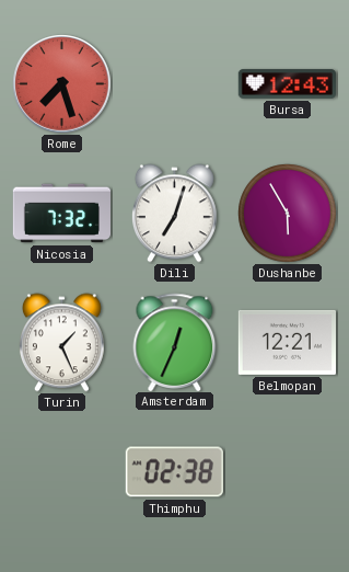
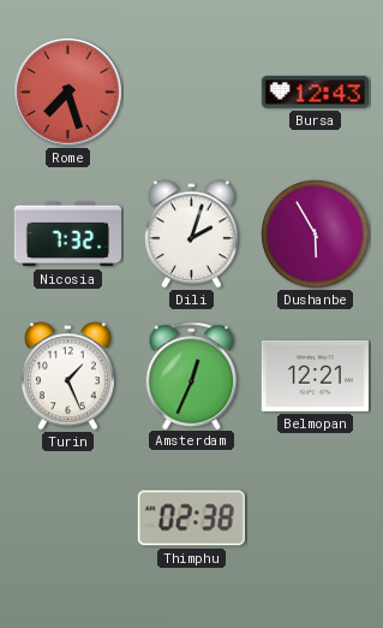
Dili: 7:03 -> 2:03
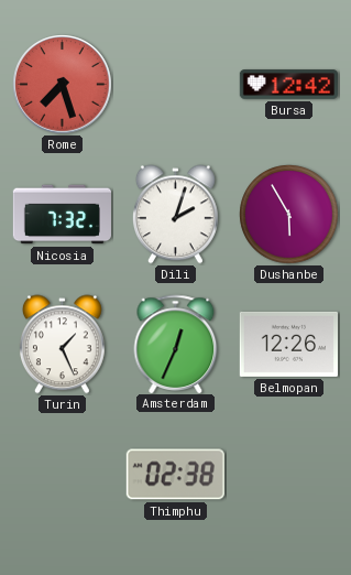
Bursa: 12:43 -> 12:42
Belmopan: 12:21 -> 12:26
